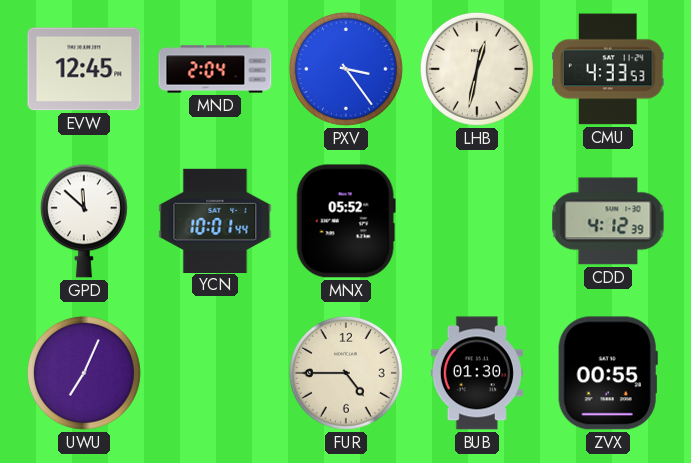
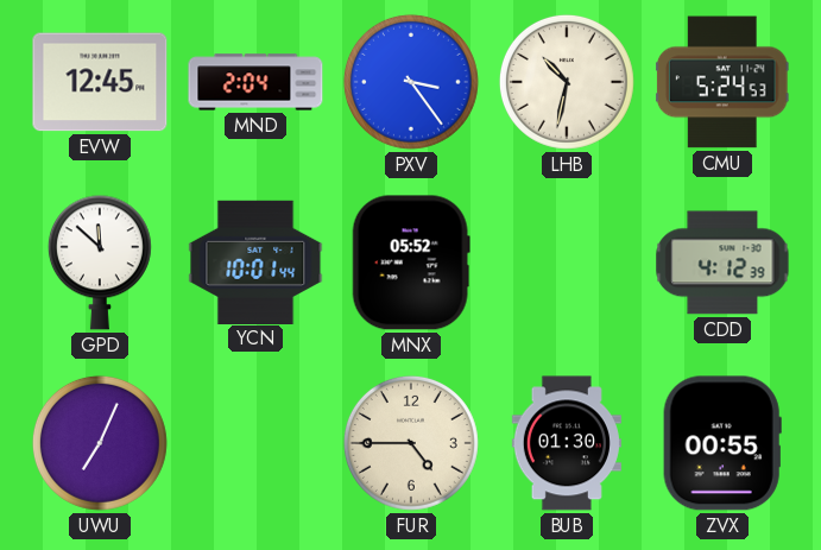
LHB: 12:32 -> 10:32
CMU: 4:33 -> 5:24
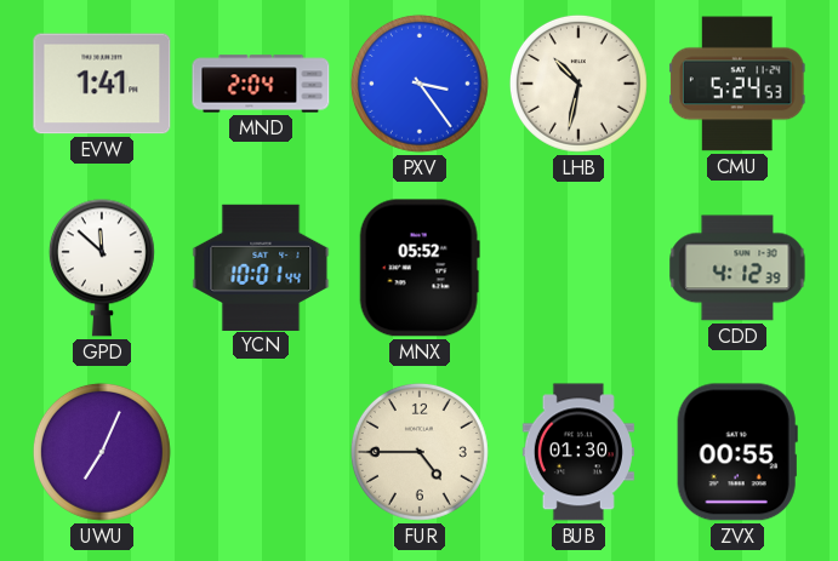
EVW: 12:45 -> 1:41
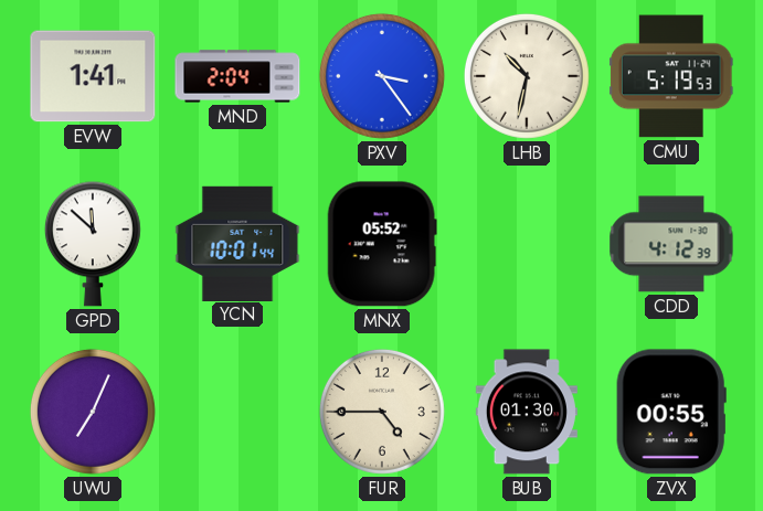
CMU: 5:24 -> 5:19
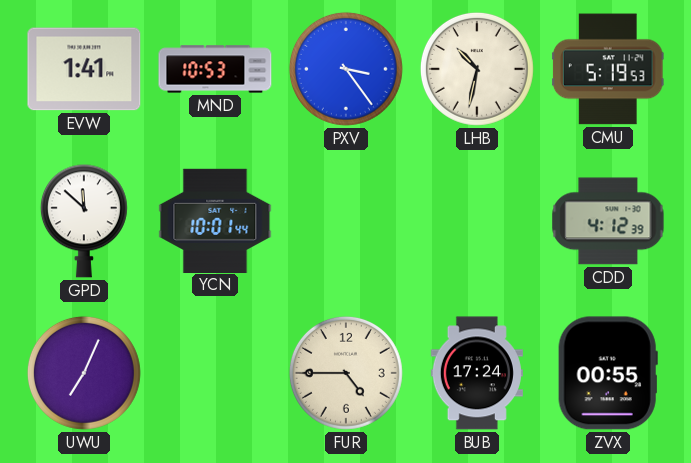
MND: 2:04 -> 10:53
MNX: 05:52 -> none
BUB: 01:30 -> 17:24
